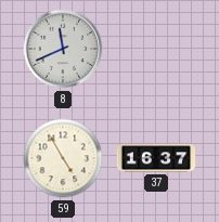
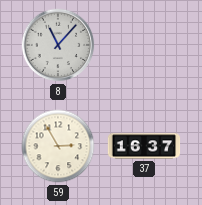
8: 11:41 -> 11:07
59: 4:55 -> 2:55
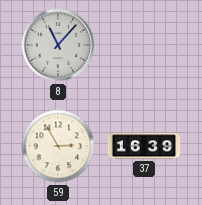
37: 16:37 -> 16:39
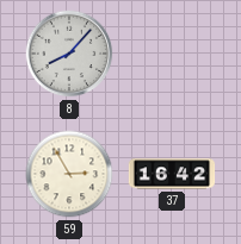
8: 11:07 -> 8:07
37: 16:39 -> 16:42
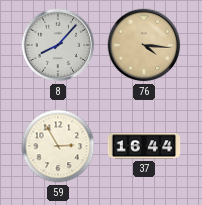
76: none -> 4:16
37: 16:42 -> 16:44
